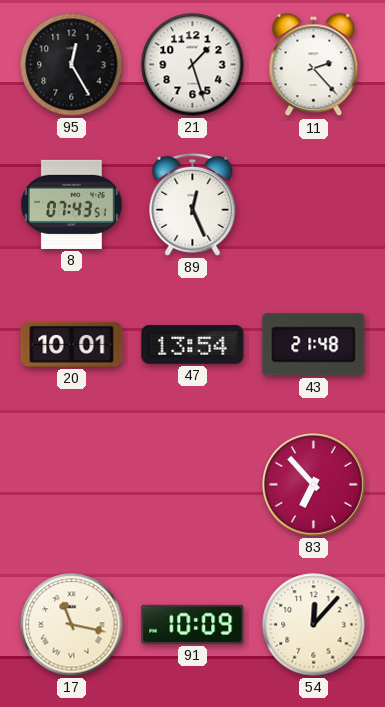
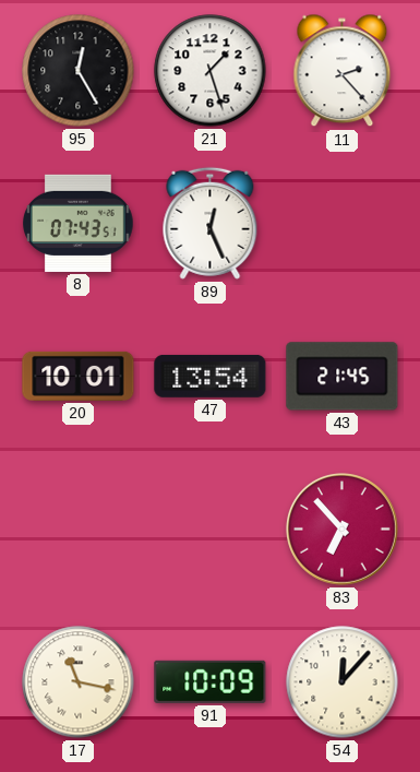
43: 21:48 -> 21:45
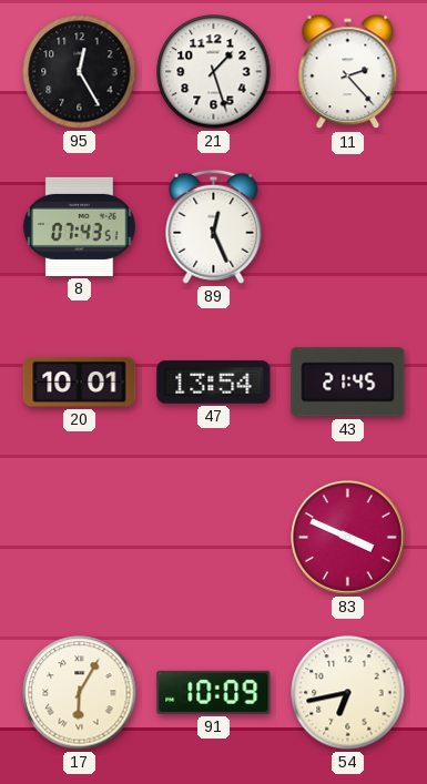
83: 6:53 -> 3:49
17: 11:17 -> 6:05
54: 12:07 -> 6:43
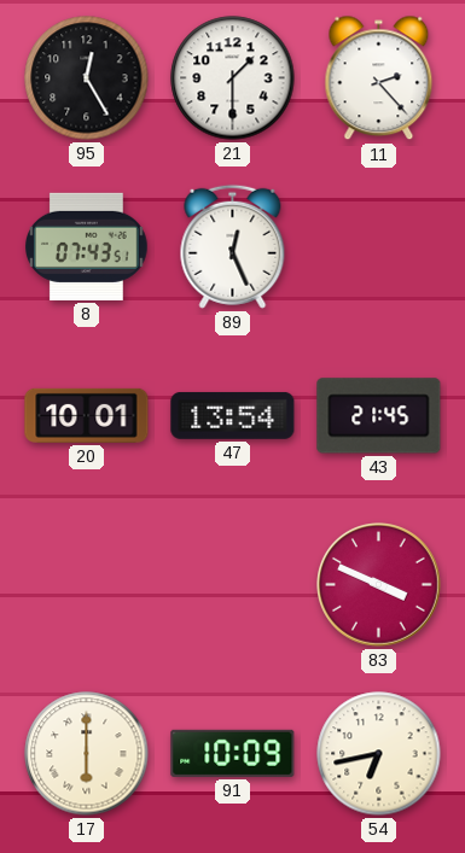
21: 1:27 -> 1:30
17: 6:05 -> 6:00
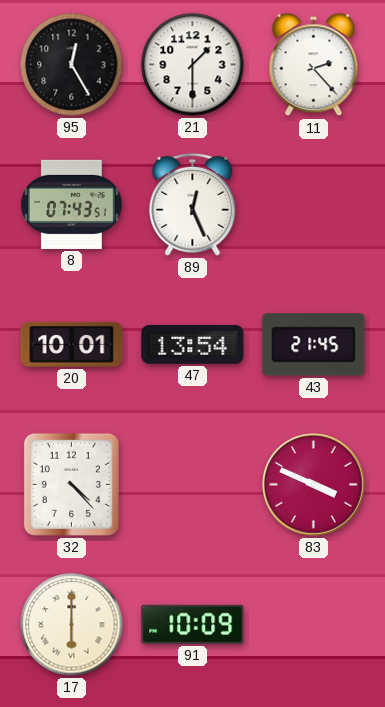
32: none -> 4:23
54: 6:43 -> none
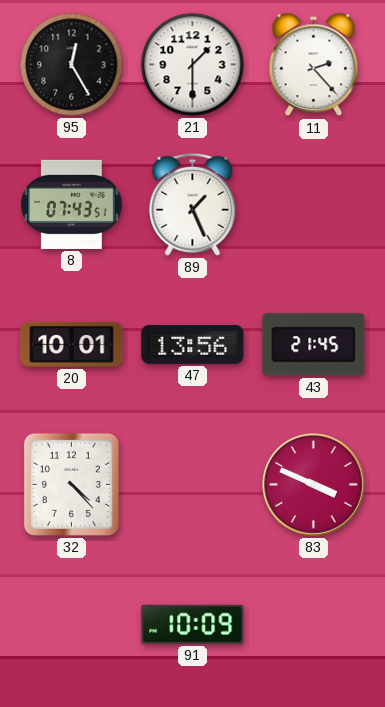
89: 12:26 -> 1:26
47: 13:54 -> 13:56
17: 6:00 -> none
